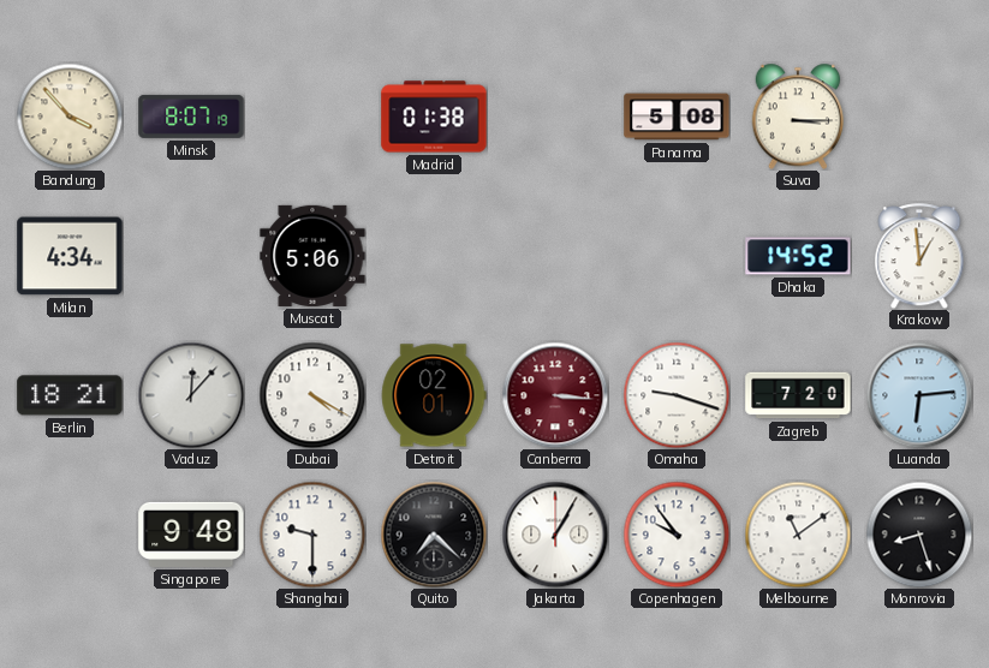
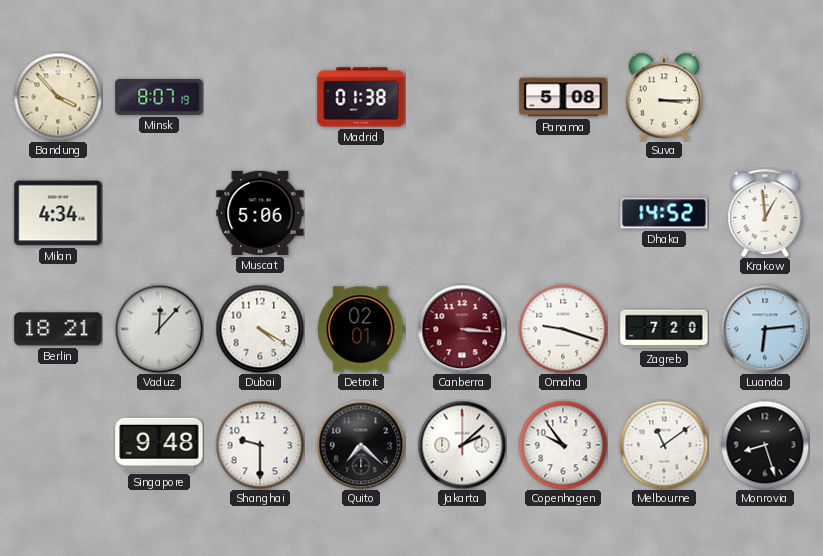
Jakarta: 1:05 -> 2:08
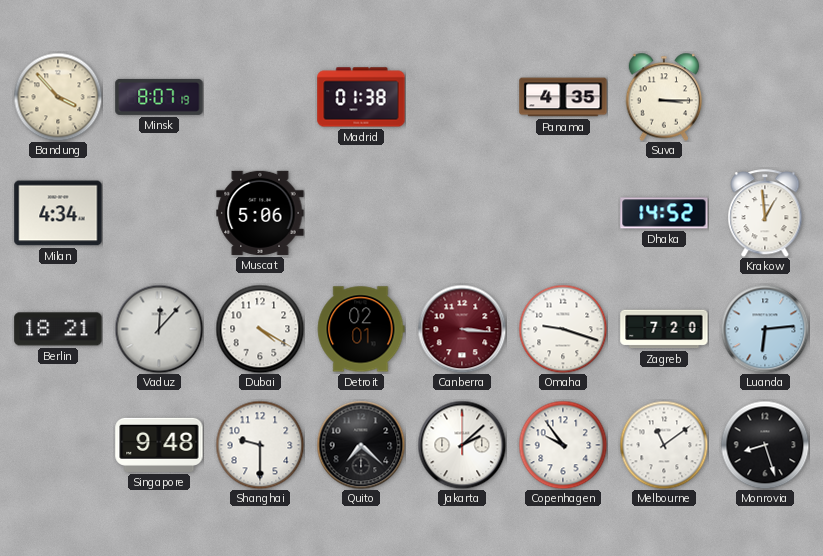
Panama: 5:08 -> 4:35
